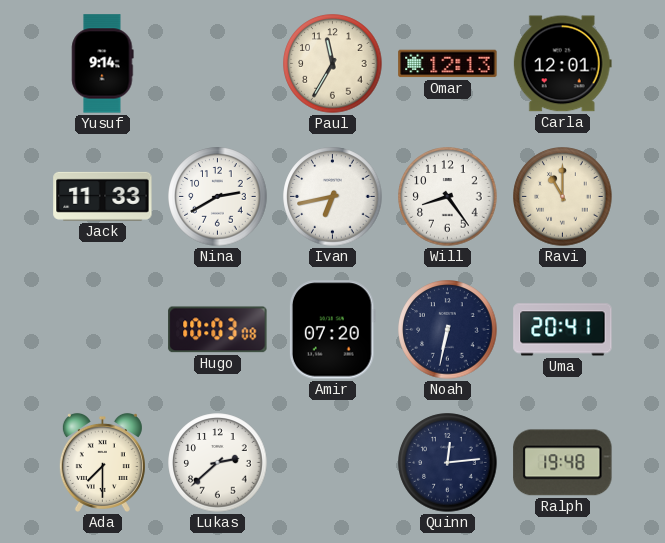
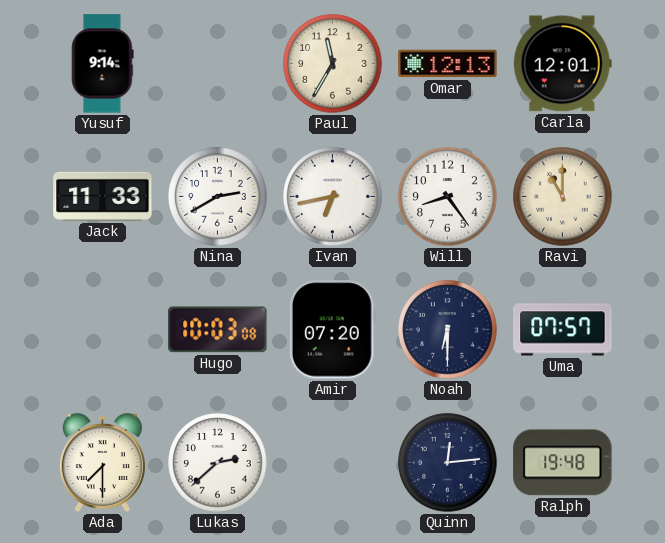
Noah: 6:32 -> 6:30
Uma: 20:41 -> 07:57
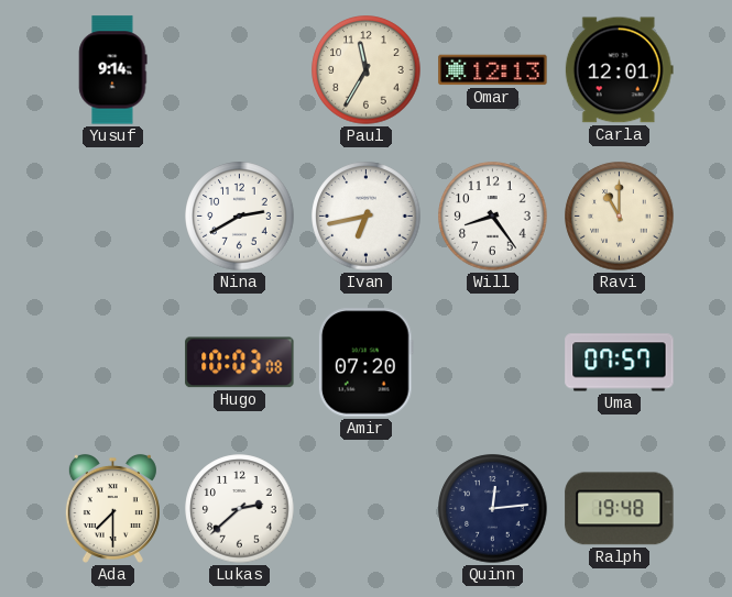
Jack: 11:33 -> none
Noah: 6:30 -> none
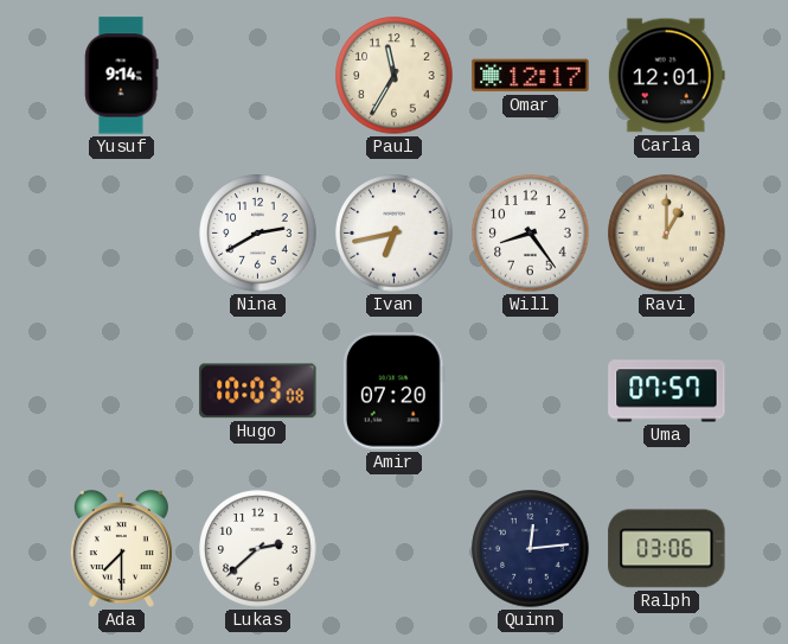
Omar: 12:13 -> 12:17
Ravi: 11:00 -> 1:00
Ralph: 19:48 -> 03:06
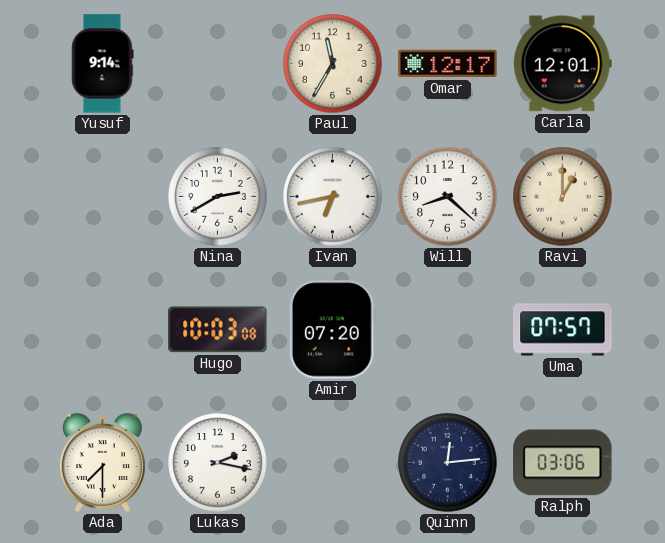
Will: 8:24 -> 8:22
Lukas: 2:38 -> 2:17
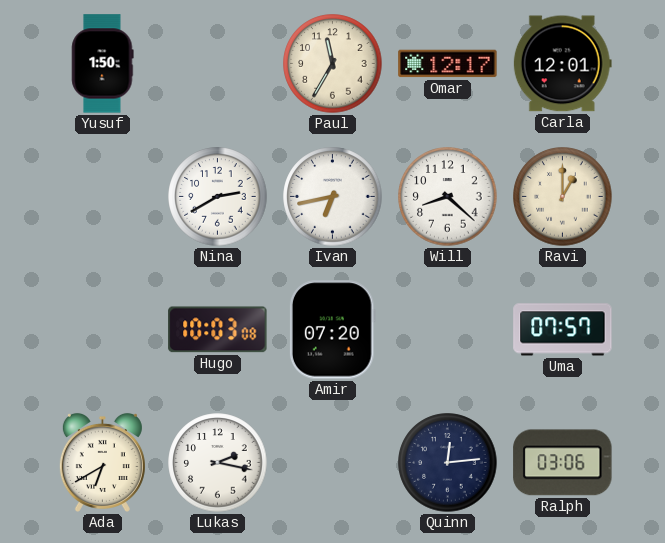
Yusuf: 9:14 -> 1:50
Ada: 7:30 -> 6:40
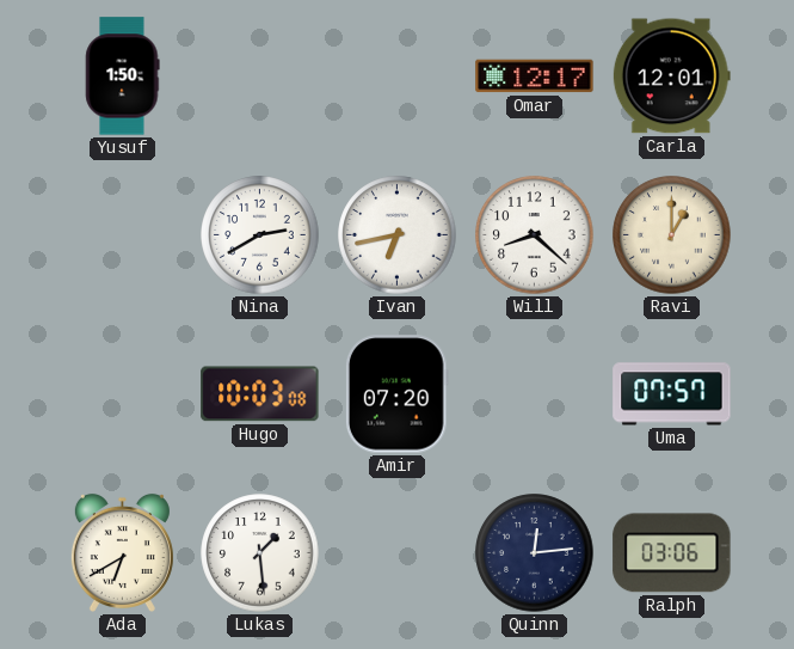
Paul: 11:35 -> none
Lukas: 2:17 -> 1:29
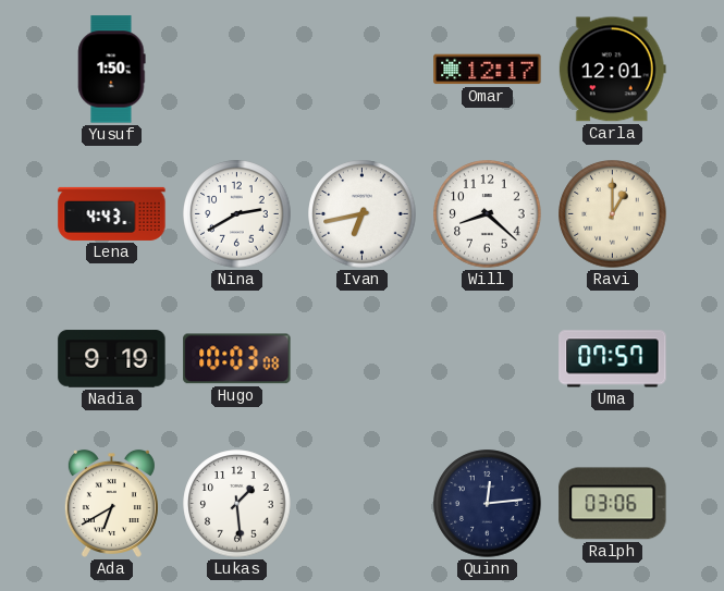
Lena: none -> 4:43
Nadia: none -> 9:19
Amir: 07:20 -> none
